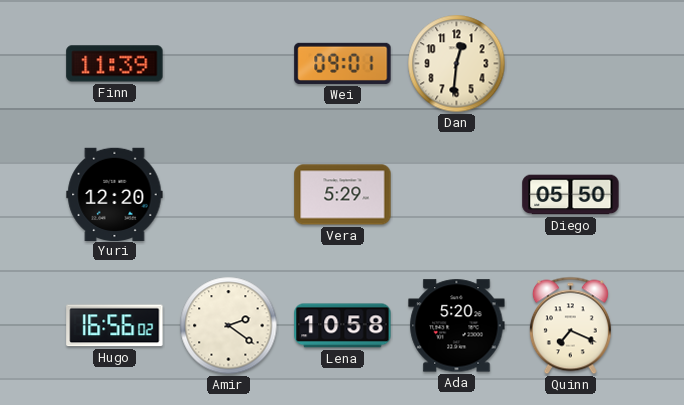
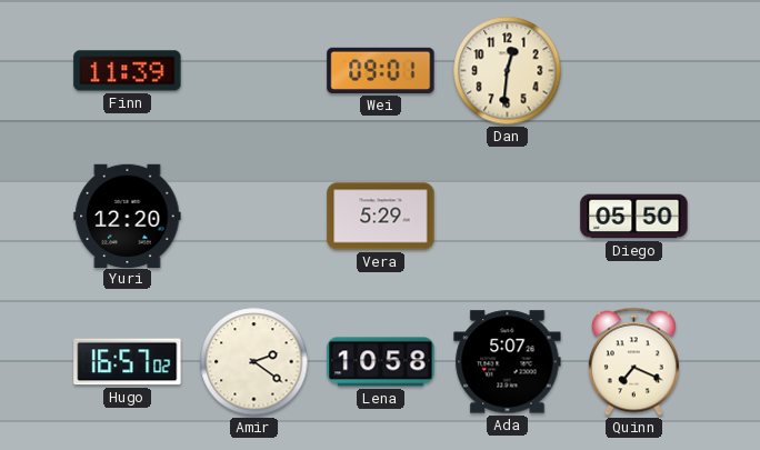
Hugo: 16:56 -> 16:57
Ada: 5:20 -> 5:07
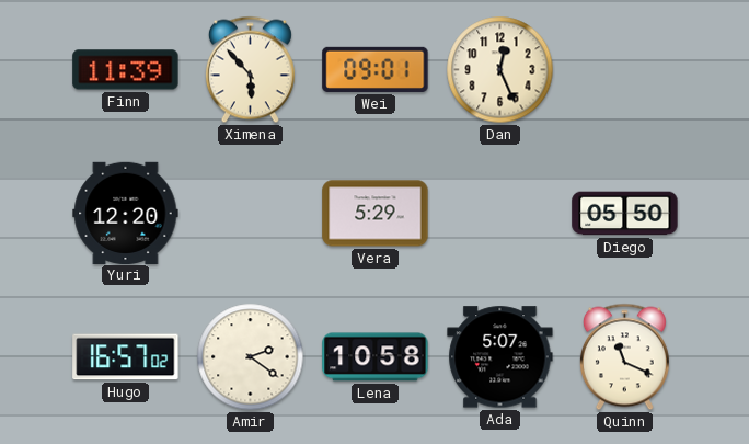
Ximena: none -> 5:53
Dan: 12:31 -> 12:26
Quinn: 7:19 -> 11:19
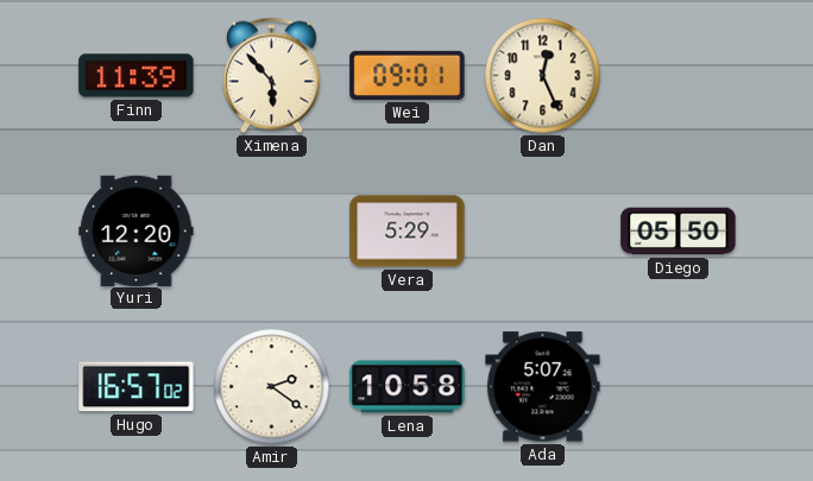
Quinn: 11:19 -> none
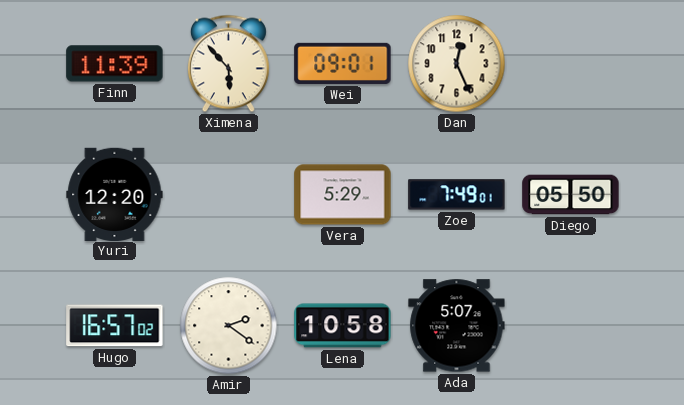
Zoe: none -> 7:49
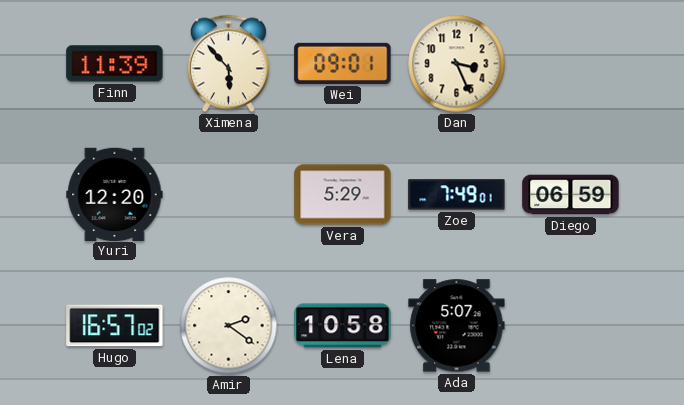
Dan: 12:26 -> 3:26
Diego: 05:50 -> 06:59
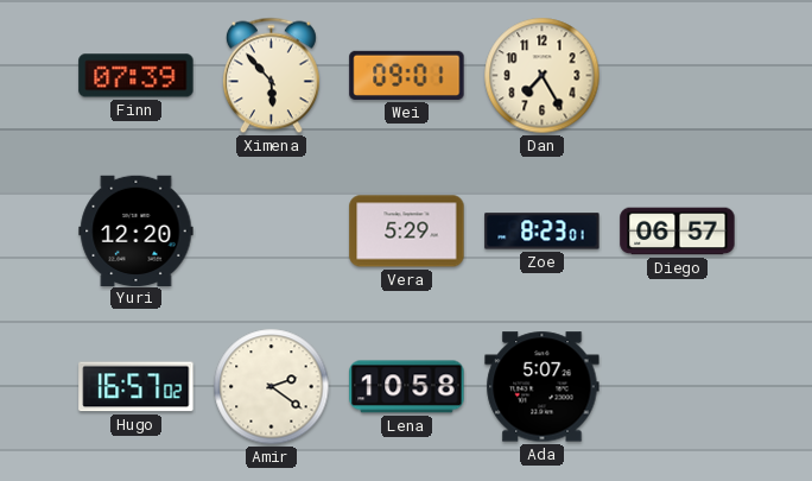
Finn: 11:39 -> 07:39
Dan: 3:26 -> 7:25
Zoe: 7:49 -> 8:23
Diego: 06:59 -> 06:57
